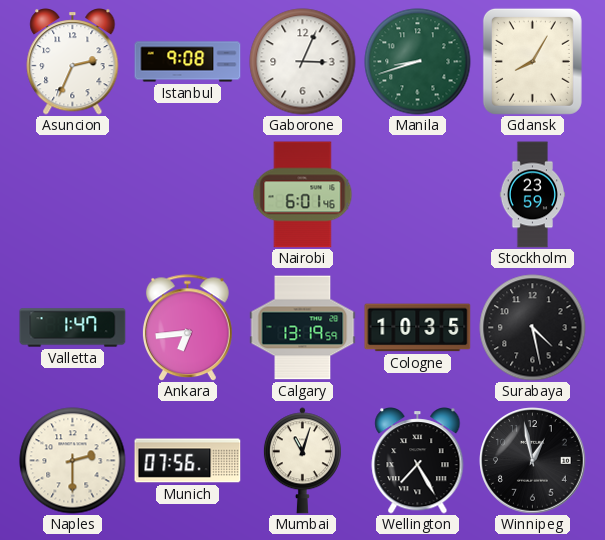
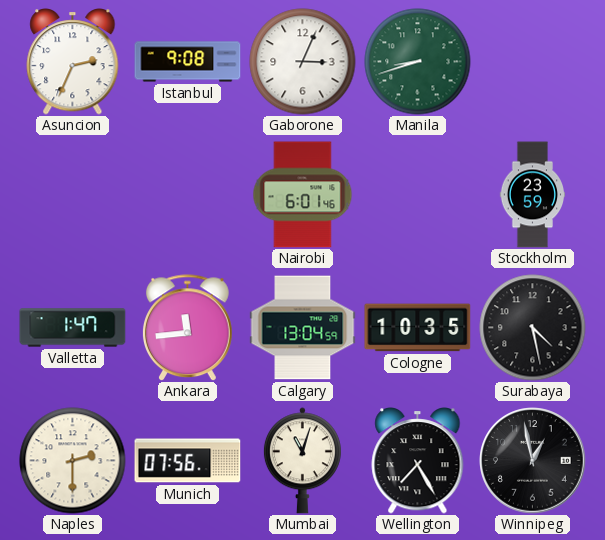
Gdansk: 8:05 -> none
Ankara: 6:44 -> 11:44
Calgary: 13:19 -> 13:04
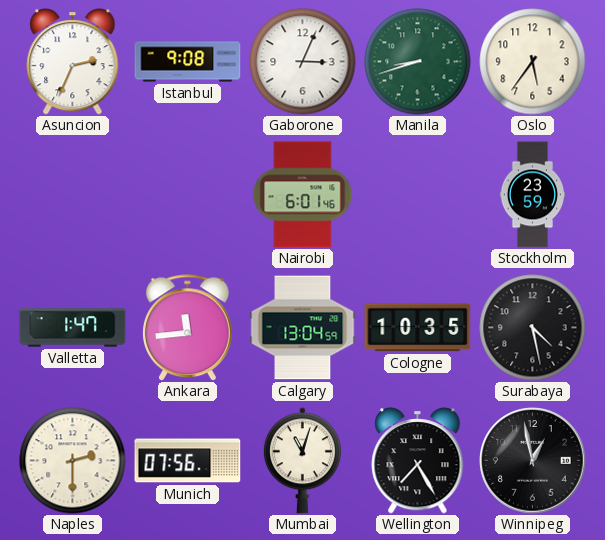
Oslo: none -> 5:36
